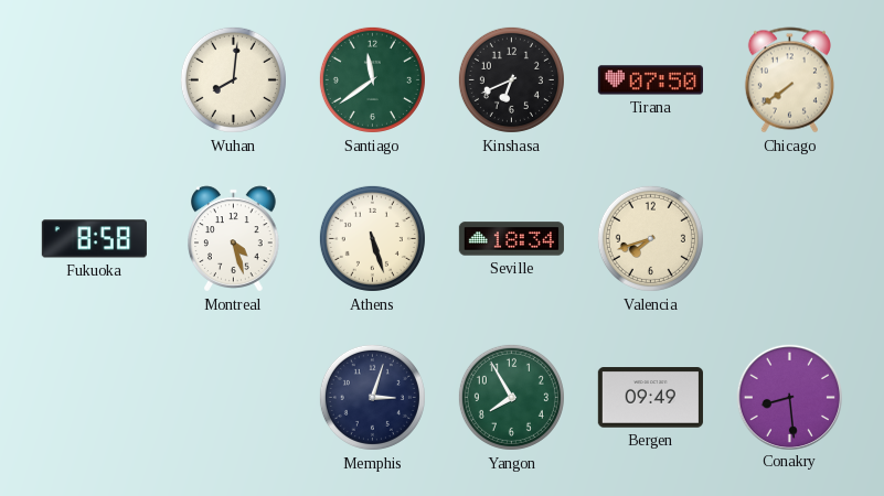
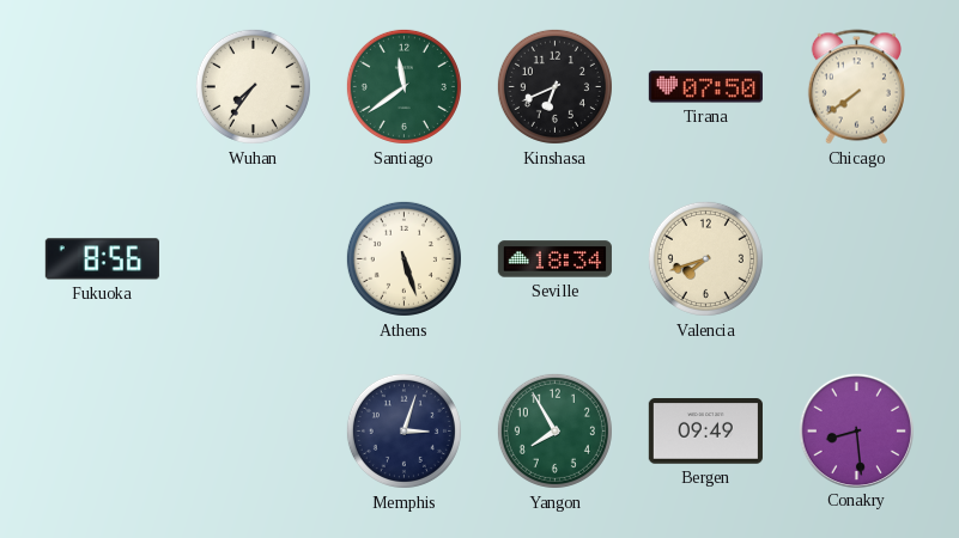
Wuhan: 8:01 -> 7:36
Fukuoka: 8:58 -> 8:56
Montreal: 4:27 -> none
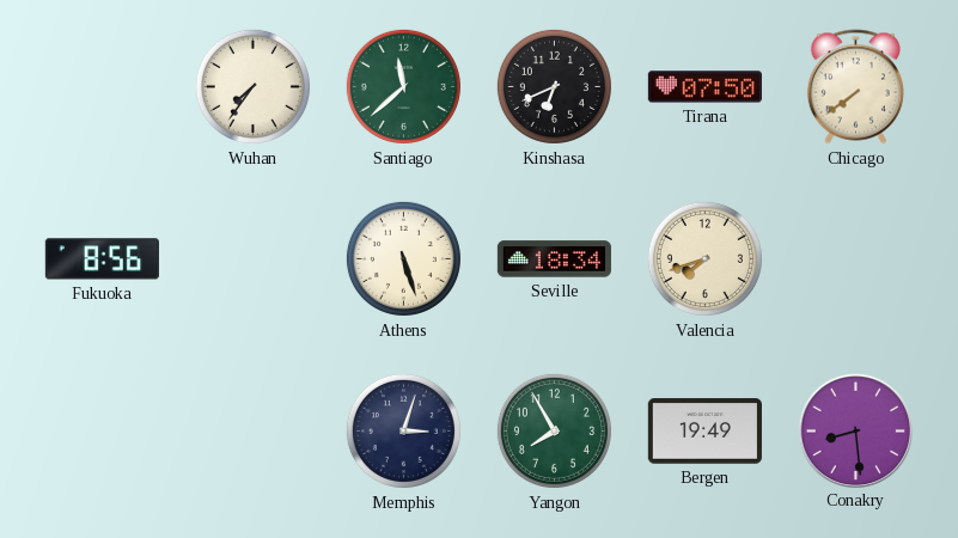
Santiago: 11:39 -> 11:38
Bergen: 09:49 -> 19:49
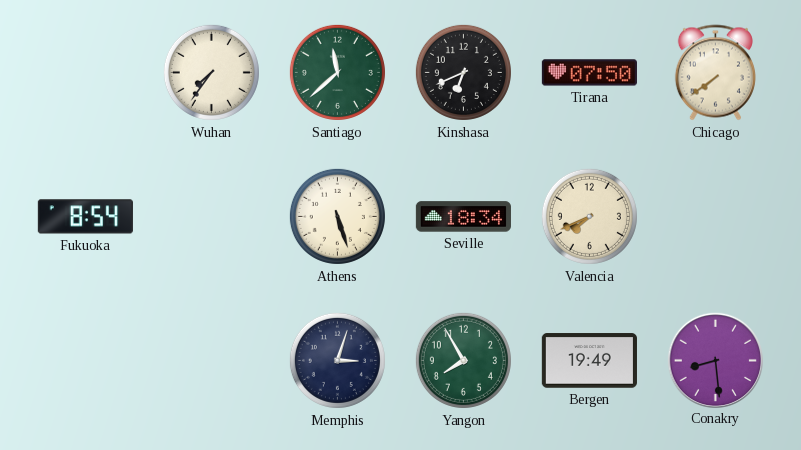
Fukuoka: 8:56 -> 8:54
Valencia: 7:42 -> 7:41
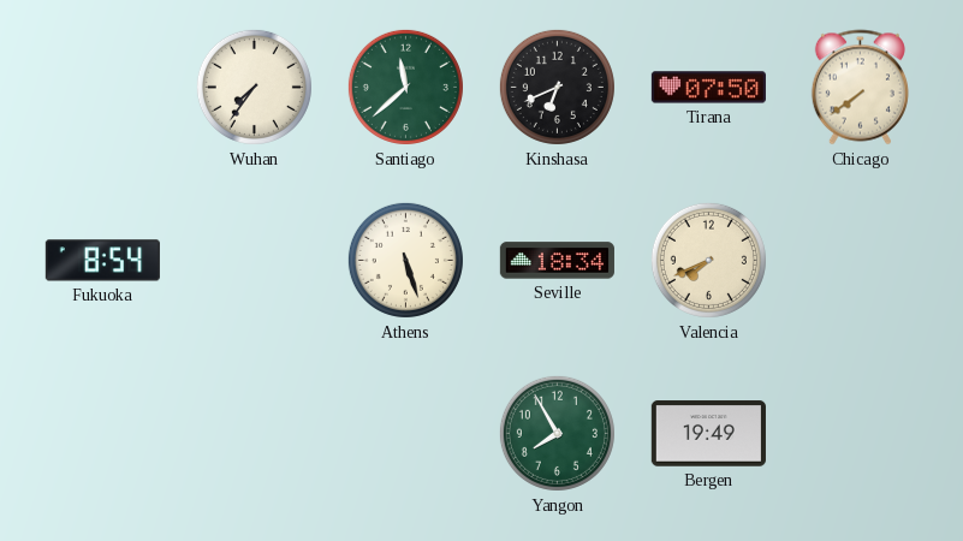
Memphis: 3:03 -> none
Conakry: 8:29 -> none
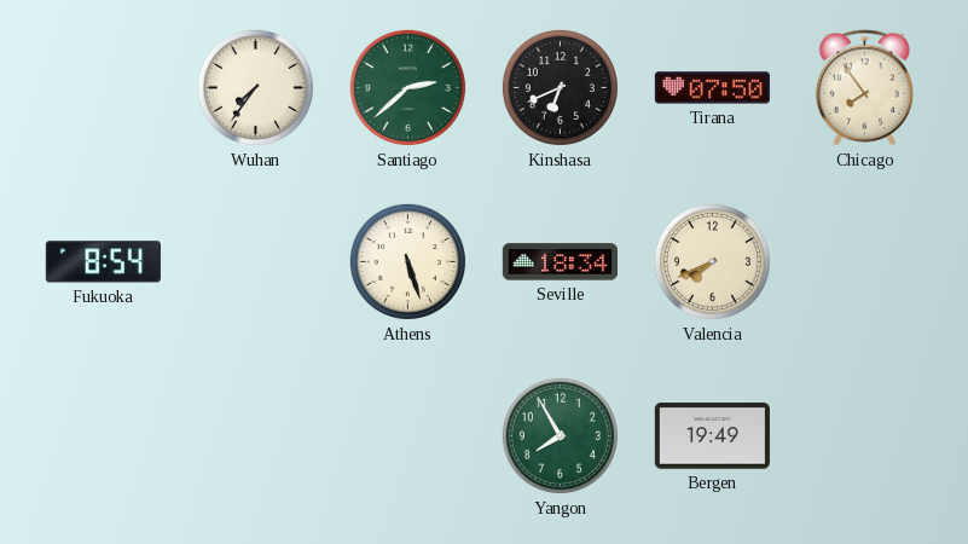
Santiago: 11:38 -> 2:38
Chicago: 7:39 -> 7:54
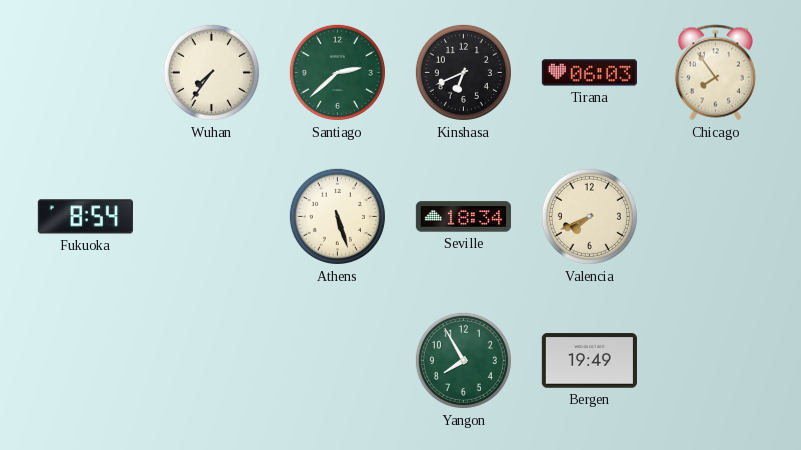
Tirana: 07:50 -> 06:03
